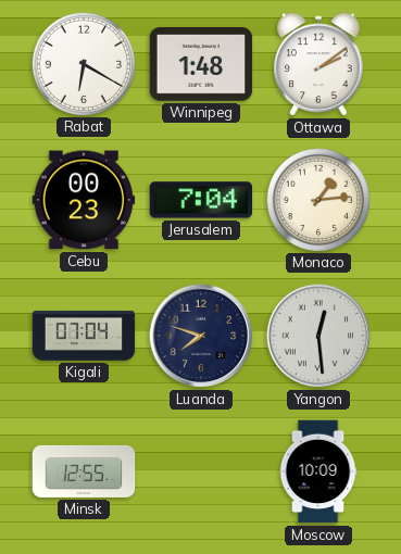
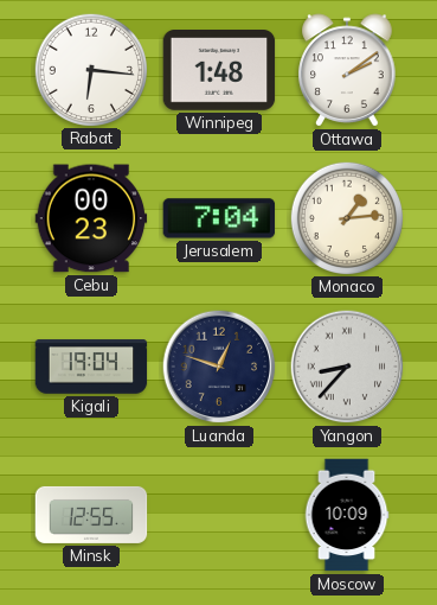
Rabat: 6:20 -> 6:16
Kigali: 07:04 -> 19:04
Luanda: 7:48 -> 12:48
Yangon: 12:29 -> 8:37
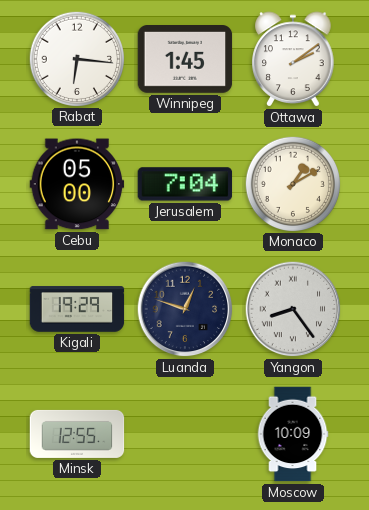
Winnipeg: 1:48 -> 1:45
Cebu: 00:23 -> 05:00
Monaco: 1:14 -> 1:10
Kigali: 19:04 -> 19:29
Yangon: 8:37 -> 8:24
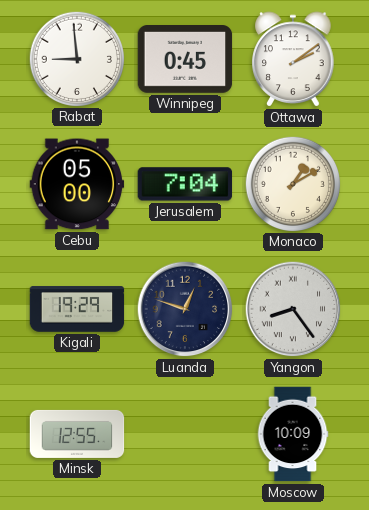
Rabat: 6:16 -> 8:59
Winnipeg: 1:45 -> 0:45
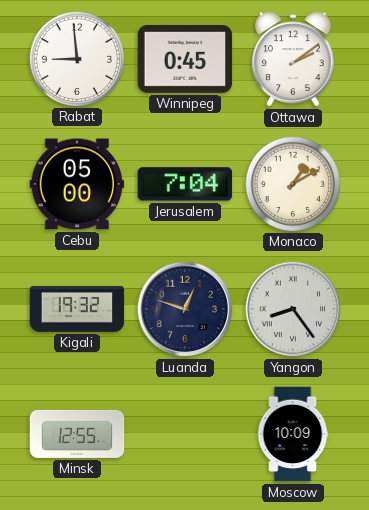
Kigali: 19:29 -> 19:32
